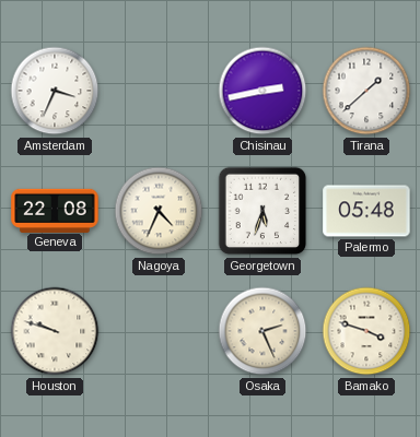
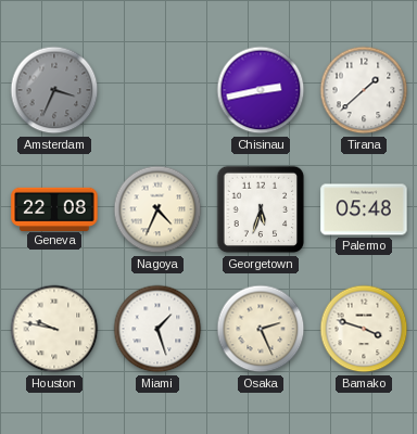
Amsterdam dial: white -> grey
Houston: 9:48 -> 9:47
Miami: none -> 1:27
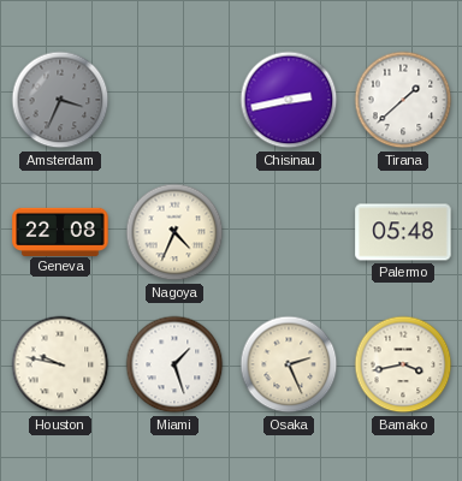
Georgetown: 5:33 -> none
Bamako: 3:48 -> 3:43
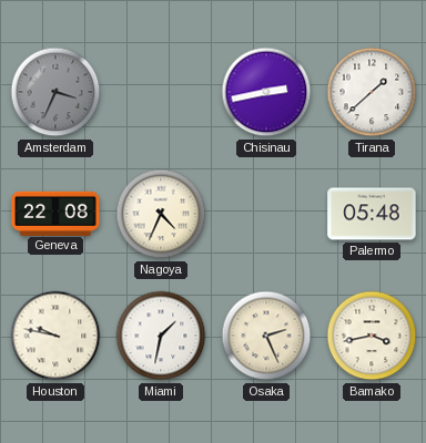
Miami: 1:27 -> 1:32
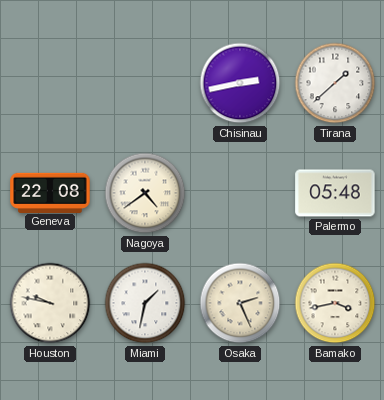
Amsterdam: 3:34 -> none
Nagoya: 4:34 -> 4:39
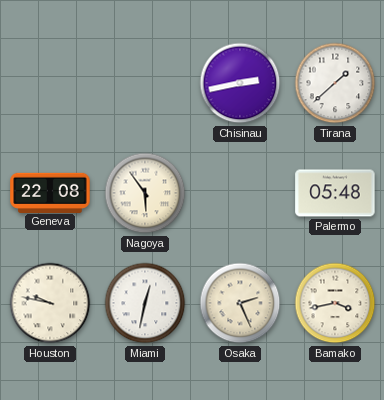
Nagoya: 4:39 -> 5:54
Miami: 1:32 -> 12:32
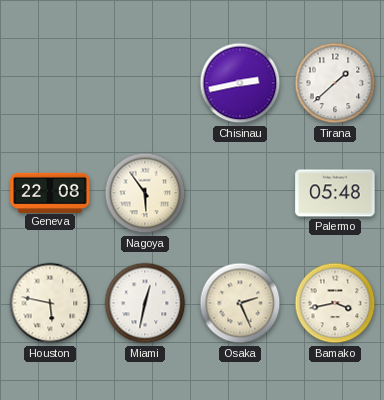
Houston: 9:47 -> 5:47
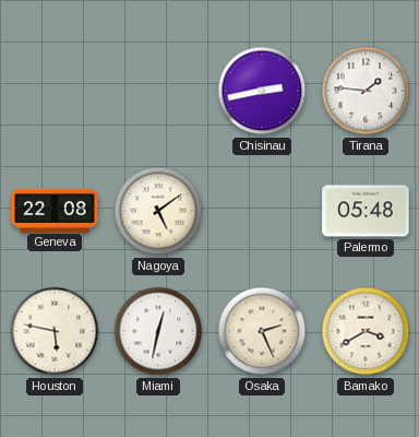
Tirana: 1:38 -> 1:46
Nagoya: 5:54 -> 5:09
Bamako: 3:43 -> 3:40
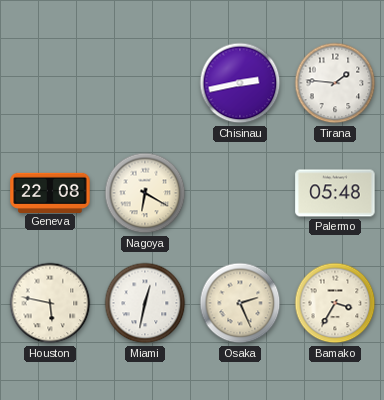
Nagoya: 5:09 -> 6:20
Bamako: 3:40 -> 3:35
